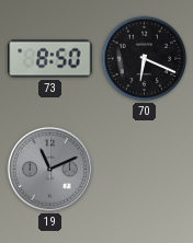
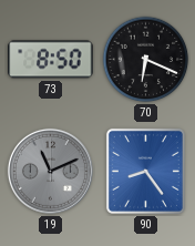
90: none -> 8:24
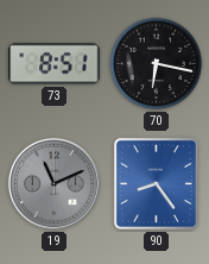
73: 8:50 -> 8:51
70: 6:19 -> 6:17
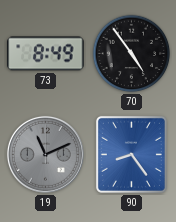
73: 8:51 -> 8:49
70: 6:17 -> 4:54
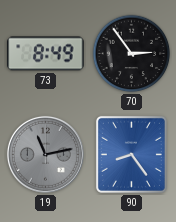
70: 4:54 -> 2:54
19: 11:11 -> 11:13
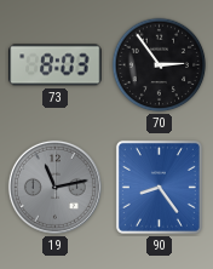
73: 8:49 -> 8:03
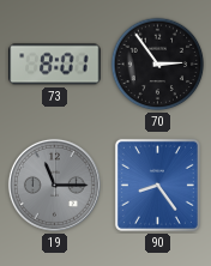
73: 8:03 -> 8:01
19: 11:13 -> 11:15
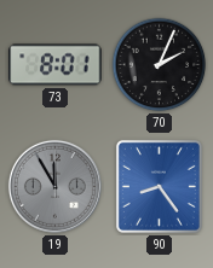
70: 2:54 -> 2:04
19: 11:15 -> 11:55
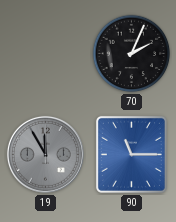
73: 8:01 -> none
90: 8:24 -> 11:15
